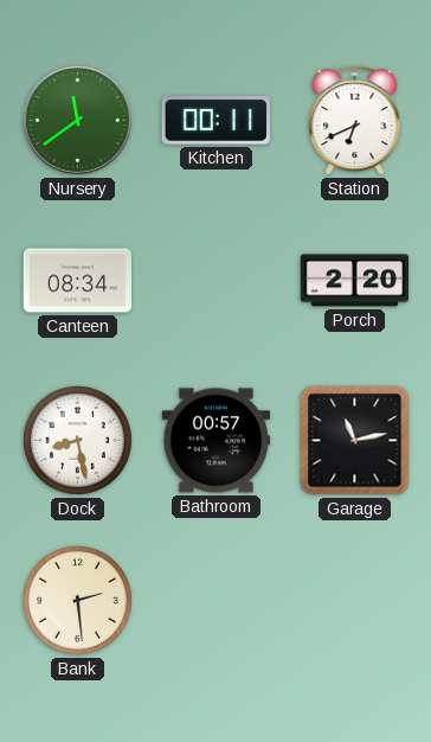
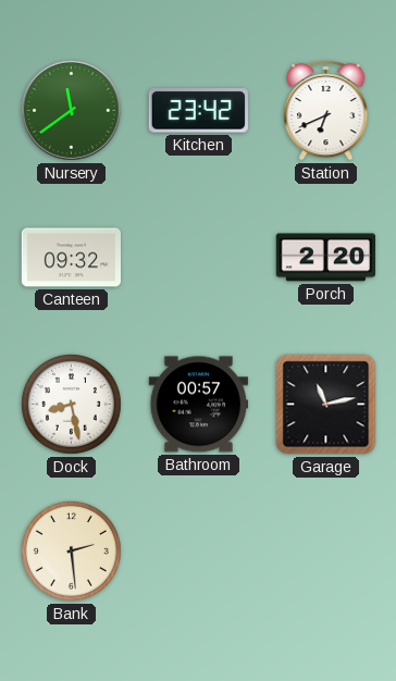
Kitchen: 00:11 -> 23:42
Canteen: 08:34 -> 09:32
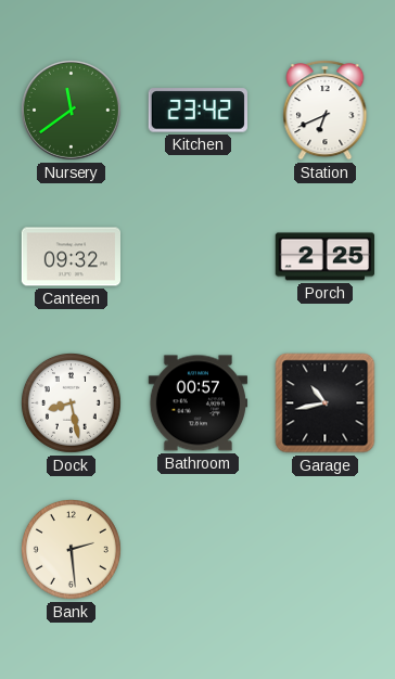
Porch: 2:20 -> 2:25
Garage: 11:13 -> 10:43
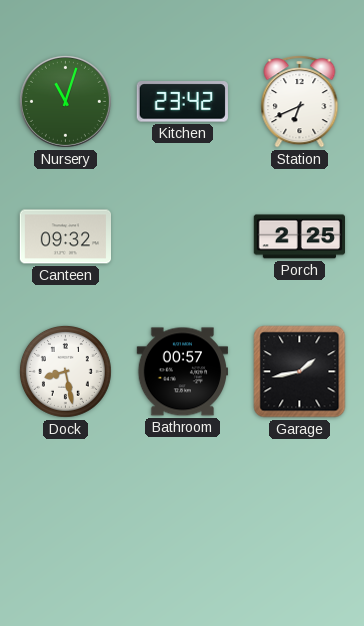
Nursery: 11:39 -> 11:03
Garage: 10:43 -> 1:43
Bank: 2:29 -> none
